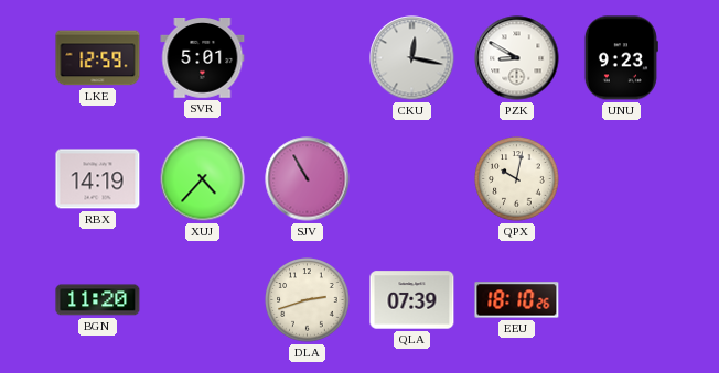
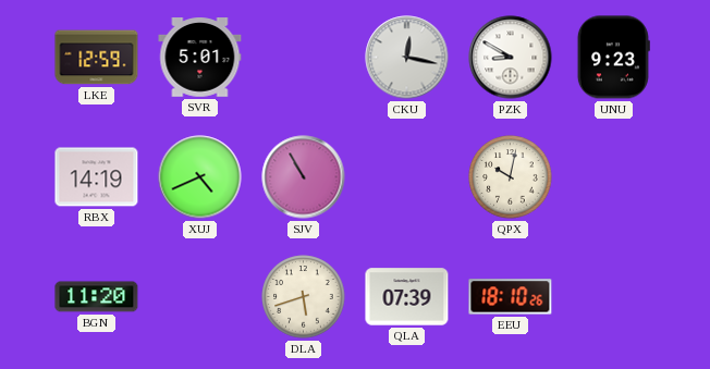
XUJ: 4:37 -> 4:41
DLA: 2:42 -> 5:42
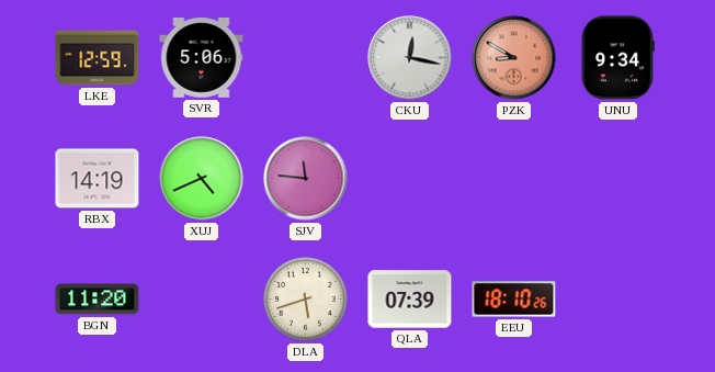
SVR: 5:01 -> 5:06
PZK dial: white -> salmon
UNU: 9:23 -> 9:34
SJV: 10:55 -> 11:46
QPX: 10:02 -> none
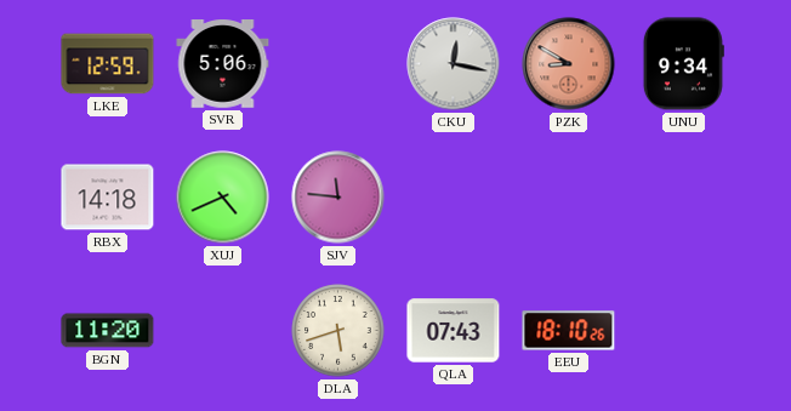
RBX: 14:19 -> 14:18
QLA: 07:39 -> 07:43
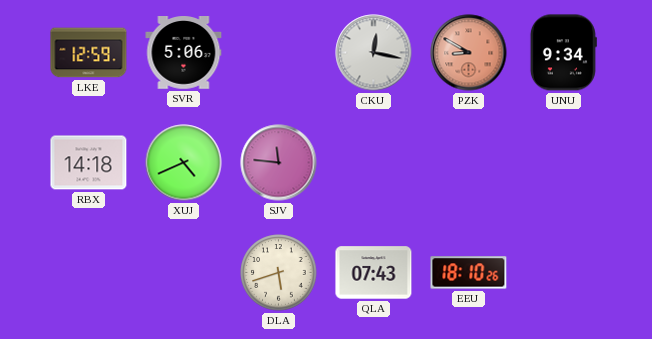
BGN: 11:20 -> none
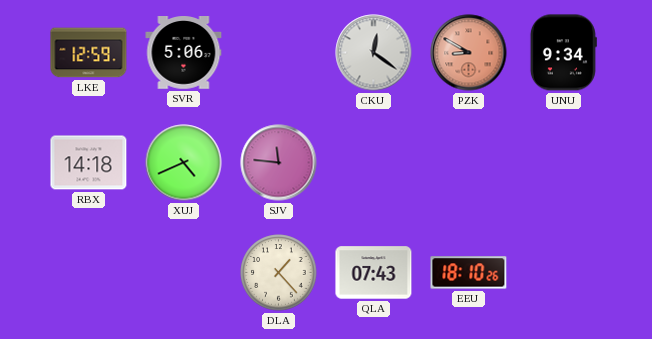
CKU: 12:17 -> 12:21
DLA: 5:42 -> 1:23
